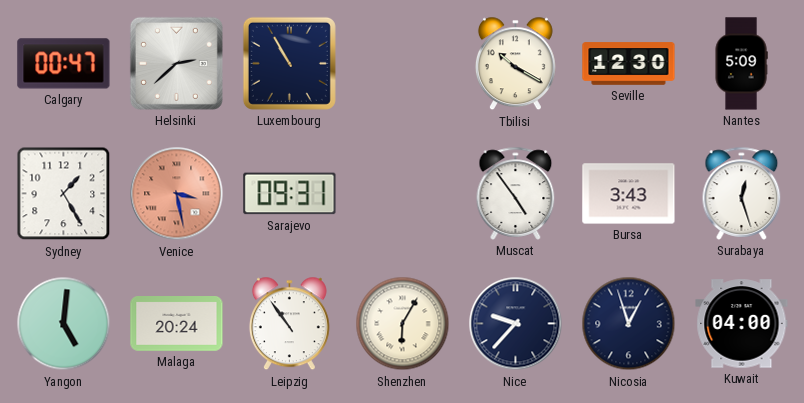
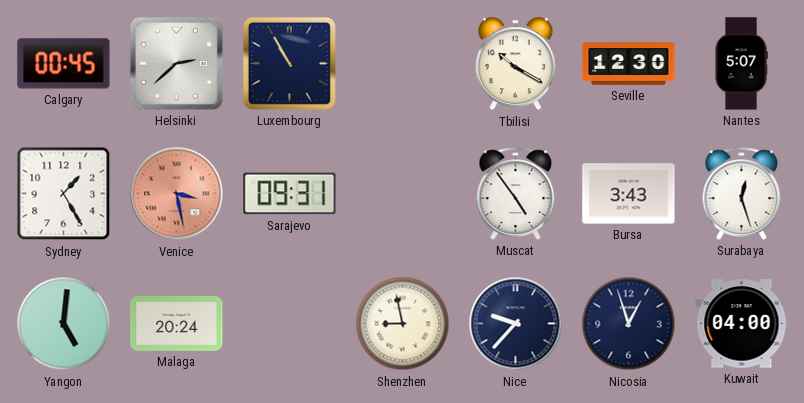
Calgary: 00:47 -> 00:45
Nantes: 5:09 -> 5:07
Leipzig: 10:54 -> none
Shenzhen: 6:05 -> 8:58
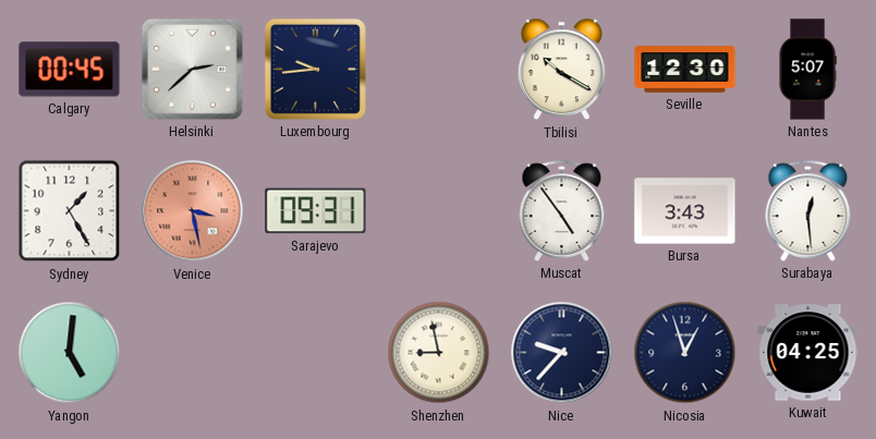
Luxembourg: 10:55 -> 9:44
Surabaya: 12:27 -> 12:29
Malaga: 20:24 -> none
Kuwait: 04:00 -> 04:25
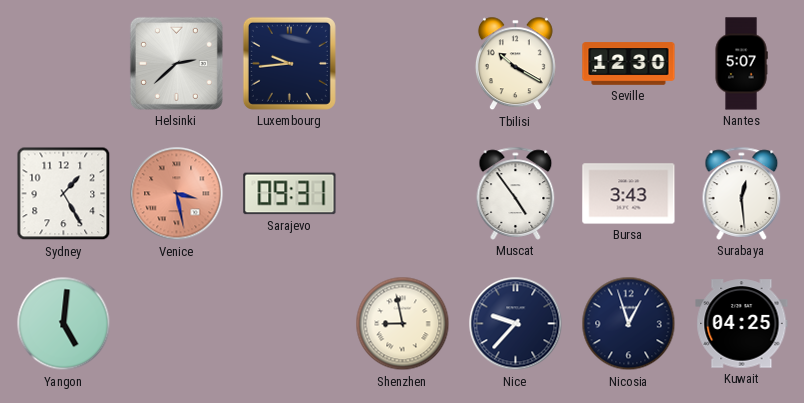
Calgary: 00:45 -> none
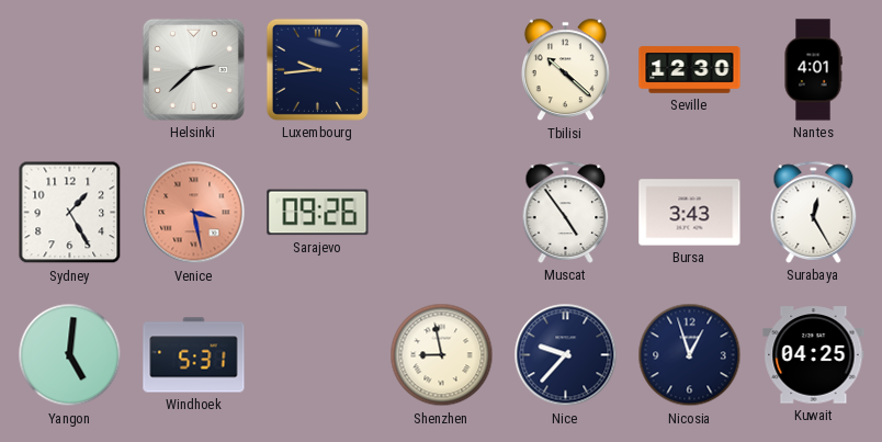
Tbilisi: 10:20 -> 10:22
Nantes: 5:07 -> 4:01
Sarajevo: 09:31 -> 09:26
Surabaya: 12:29 -> 12:25
Windhoek: none -> 5:31
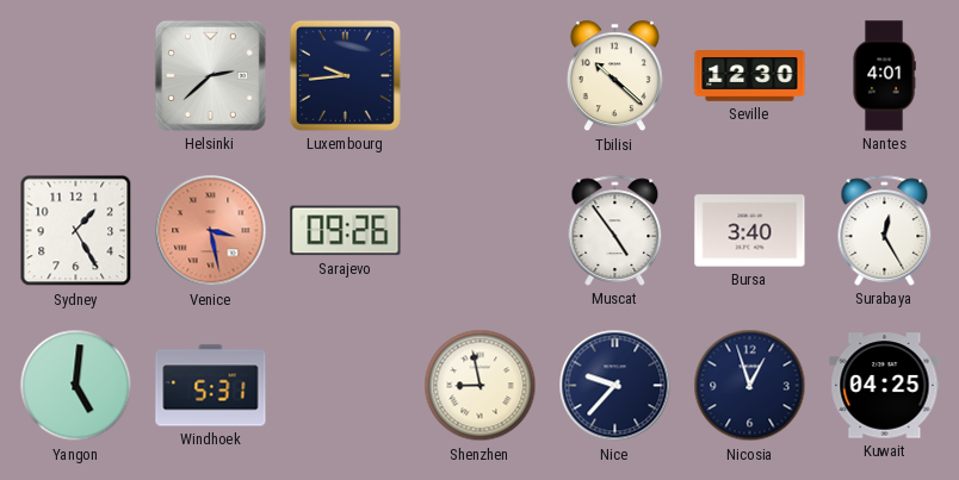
Bursa: 3:43 -> 3:40
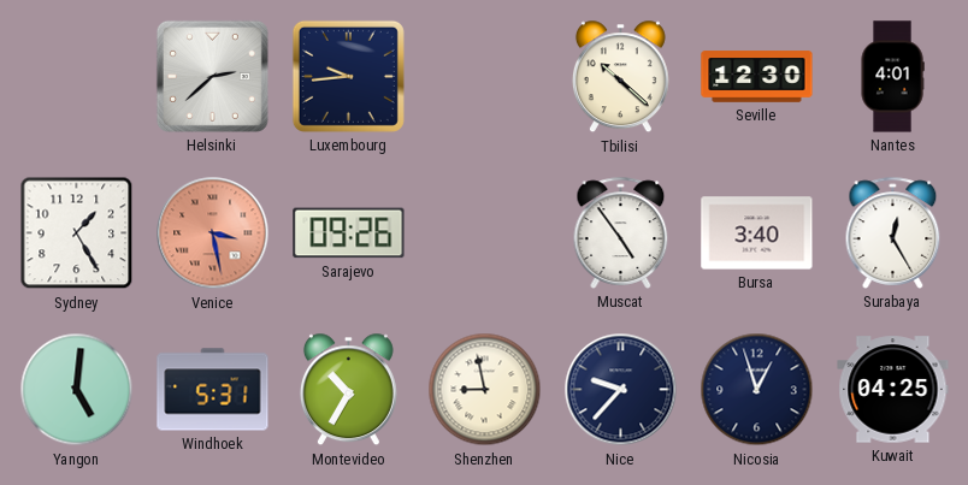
Montevideo: none -> 10:35
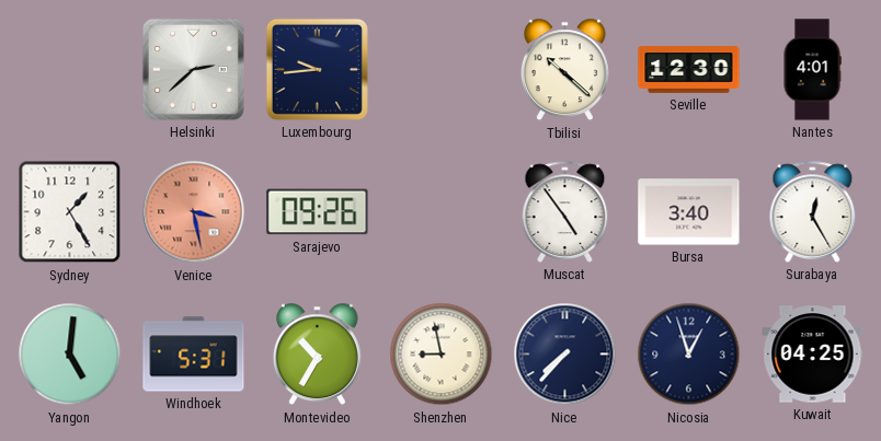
Nice: 9:37 -> 7:37
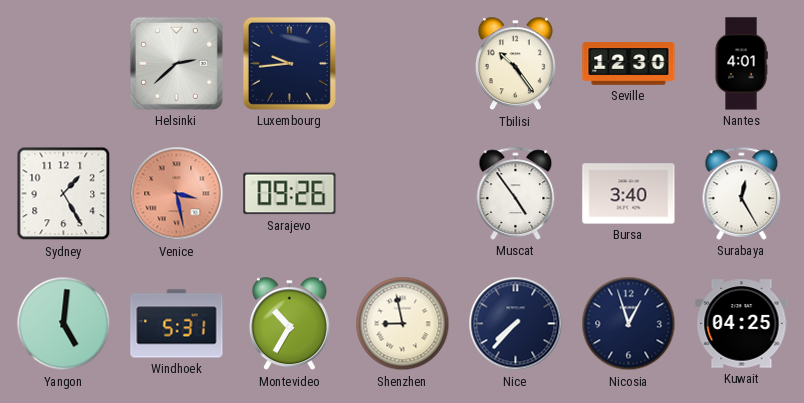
Tbilisi: 10:22 -> 10:24
